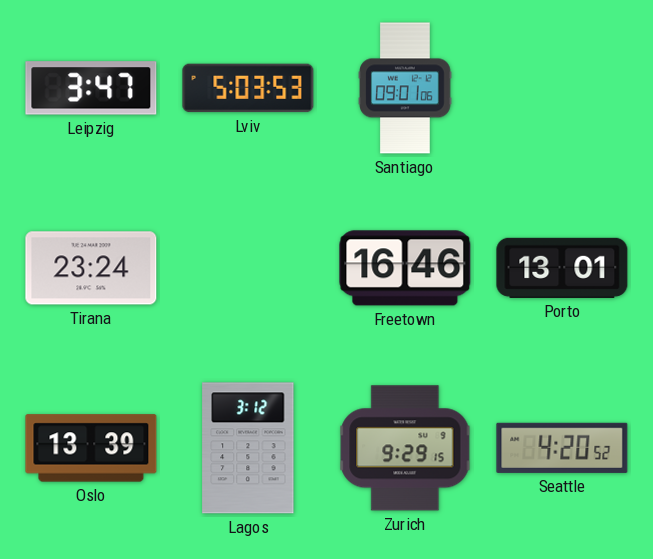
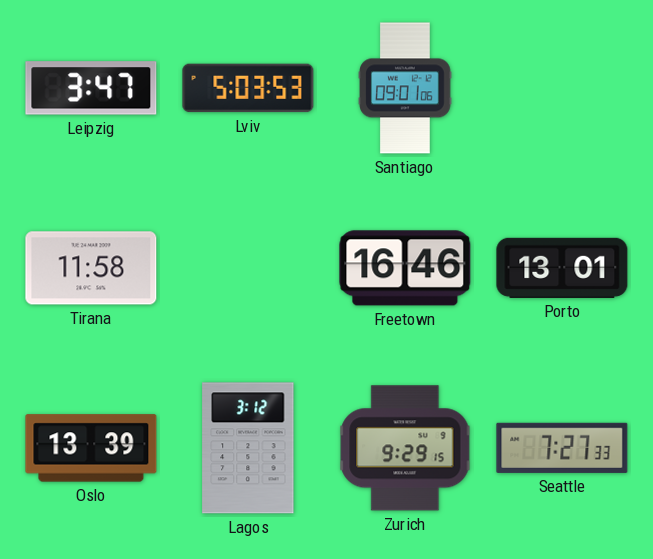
Tirana: 23:24 -> 11:58
Seattle: 4:20 -> 7:27
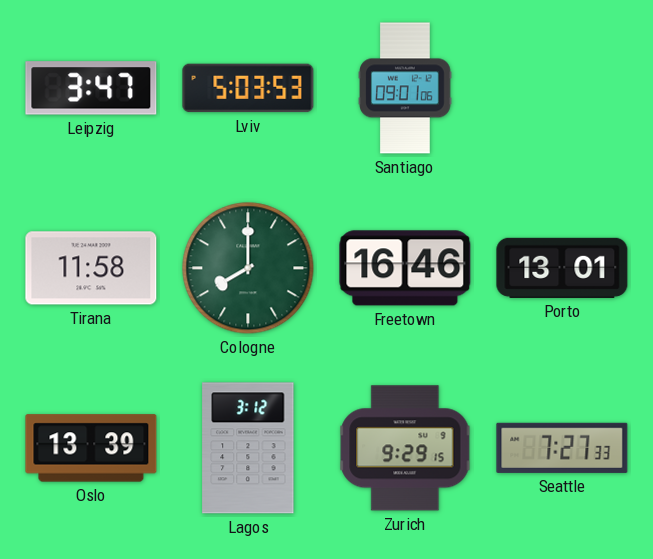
Cologne: none -> 8:00
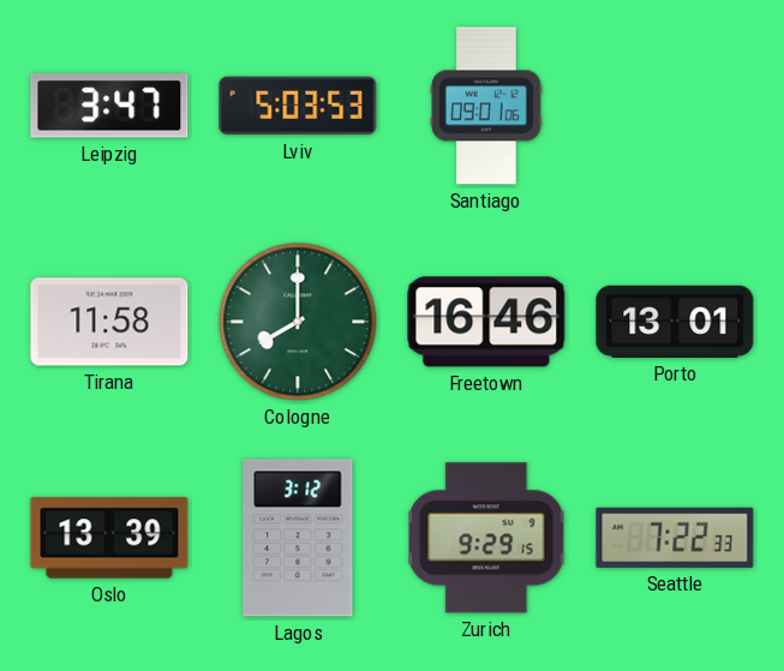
Seattle: 7:27 -> 7:22
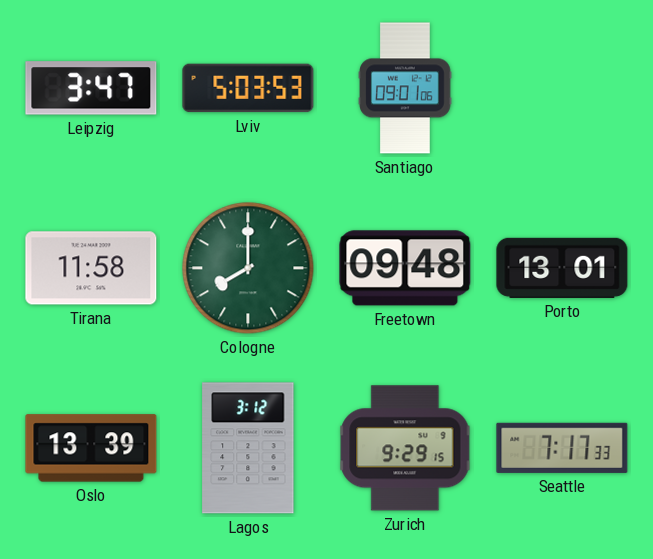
Freetown: 16:46 -> 09:48
Seattle: 7:22 -> 7:17
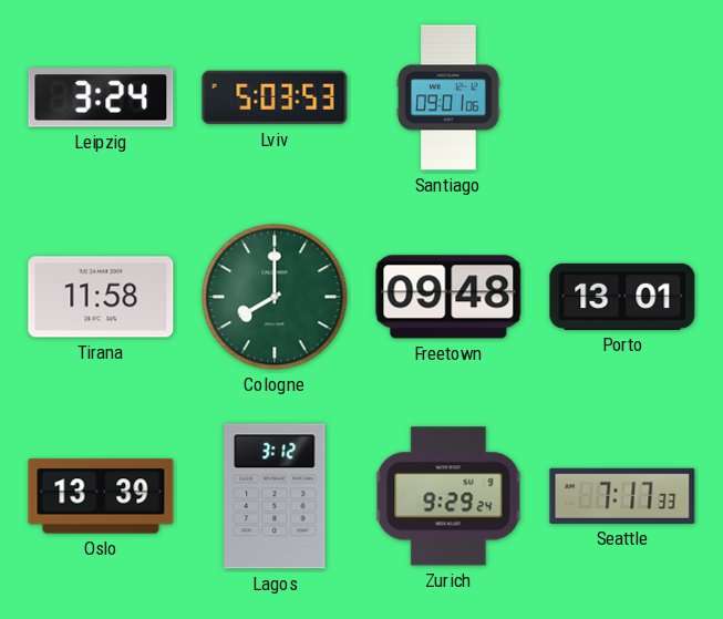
Leipzig: 3:47 -> 3:24
Zurich: 9:29:15 -> 9:29:24
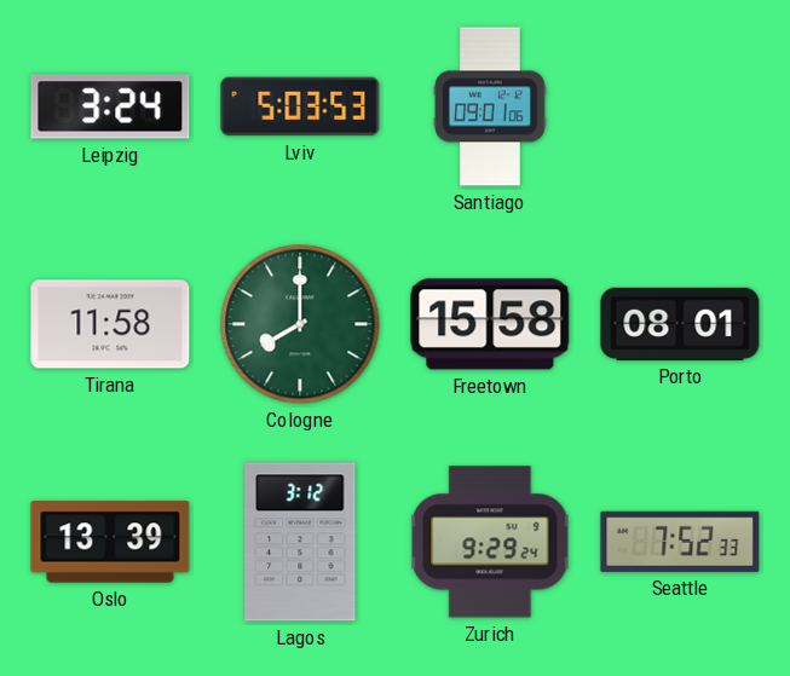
Freetown: 09:48 -> 15:58
Porto: 13:01 -> 08:01
Seattle: 7:17 -> 7:52
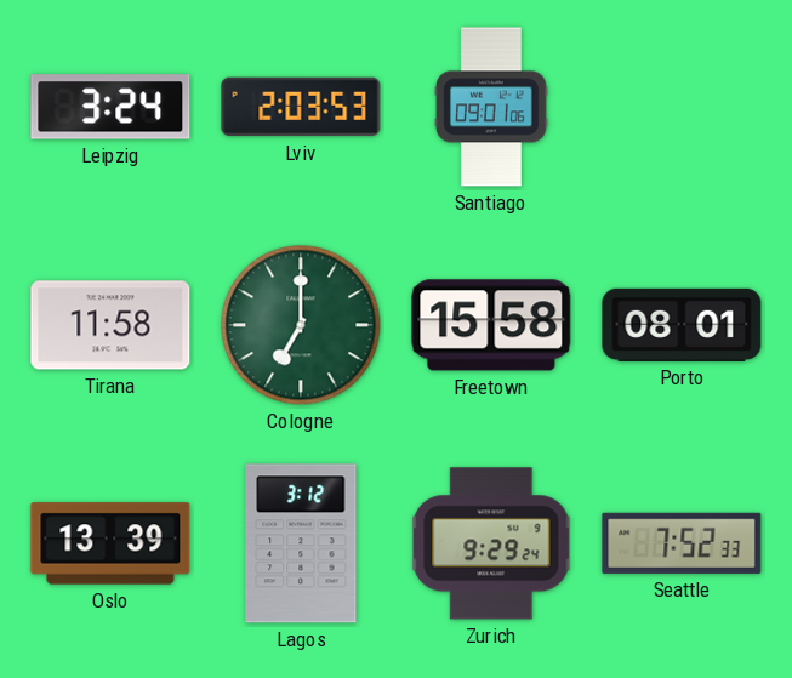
Lviv: 5:03 -> 2:03
Cologne: 8:00 -> 7:00
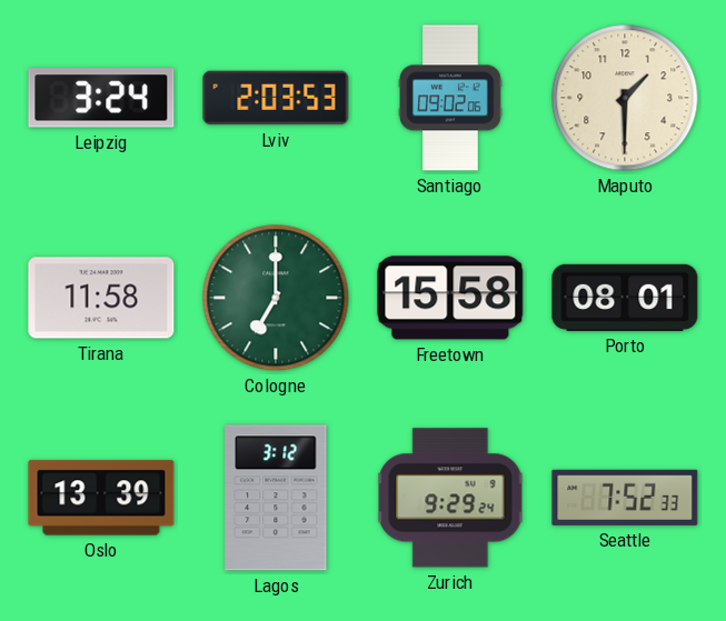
Santiago: 09:01 -> 09:02
Maputo: none -> 1:30
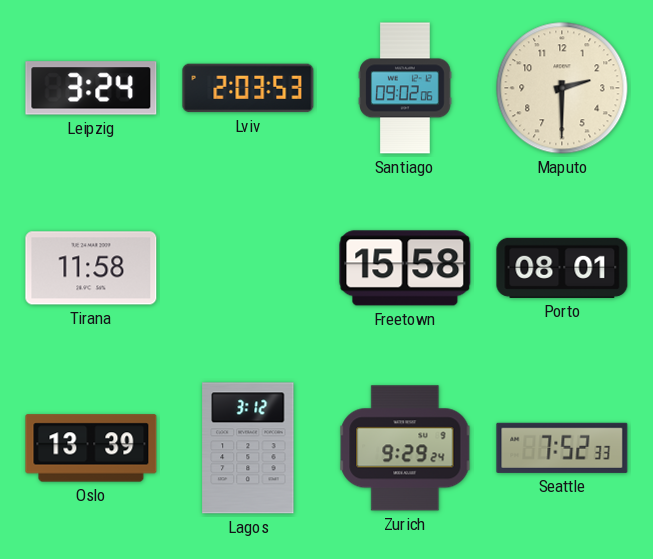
Maputo: 1:30 -> 2:30
Cologne: 7:00 -> none
